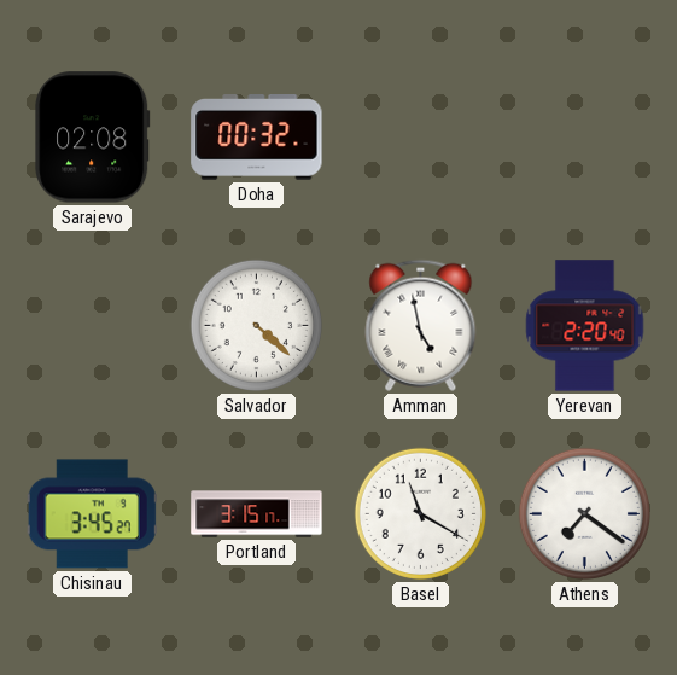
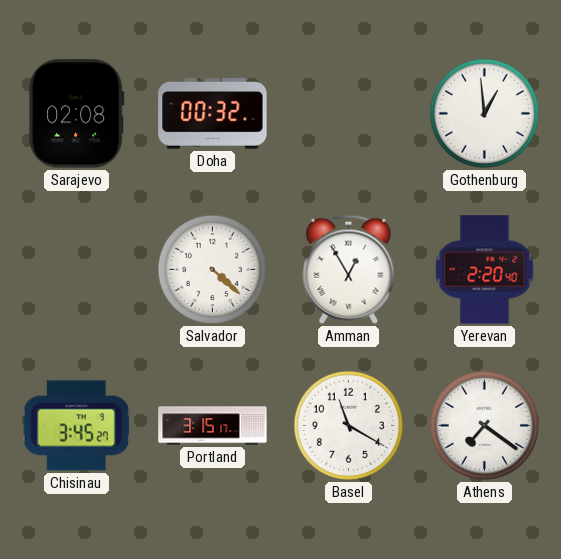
Gothenburg: none -> 12:59
Amman: 4:58 -> 12:55
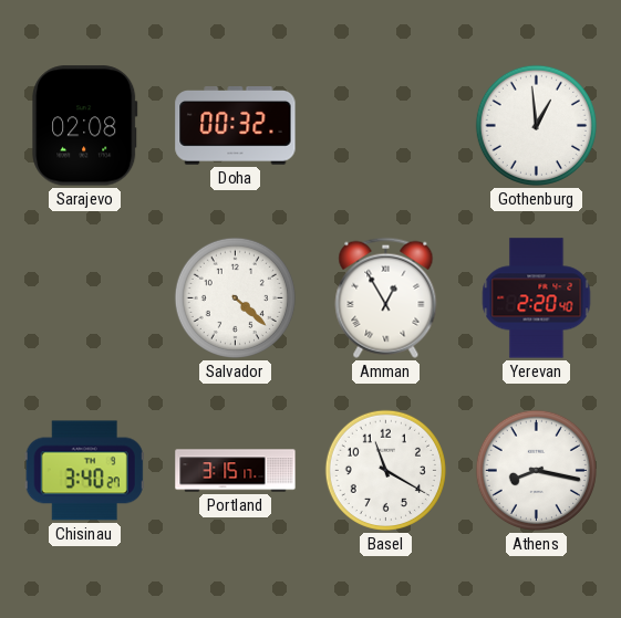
Chisinau: 3:45 -> 3:40
Athens: 7:21 -> 8:17
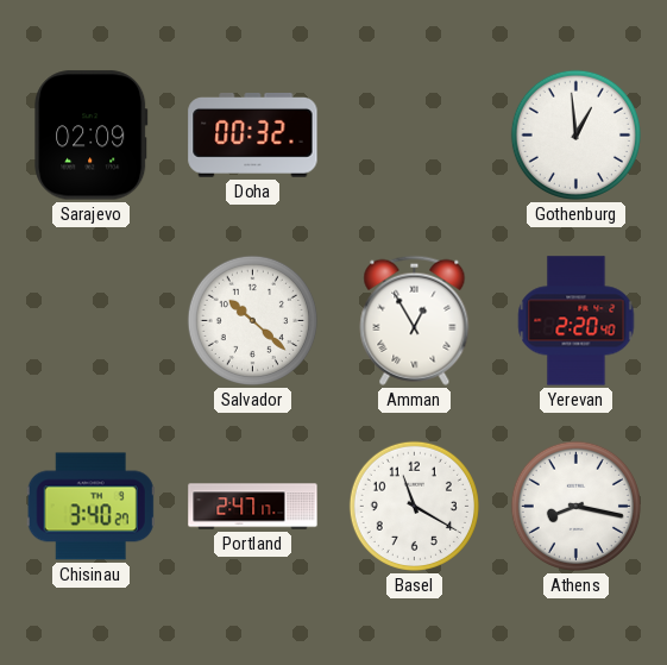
Sarajevo: 02:08 -> 02:09
Salvador: 4:22 -> 10:22
Portland: 3:15 -> 2:47
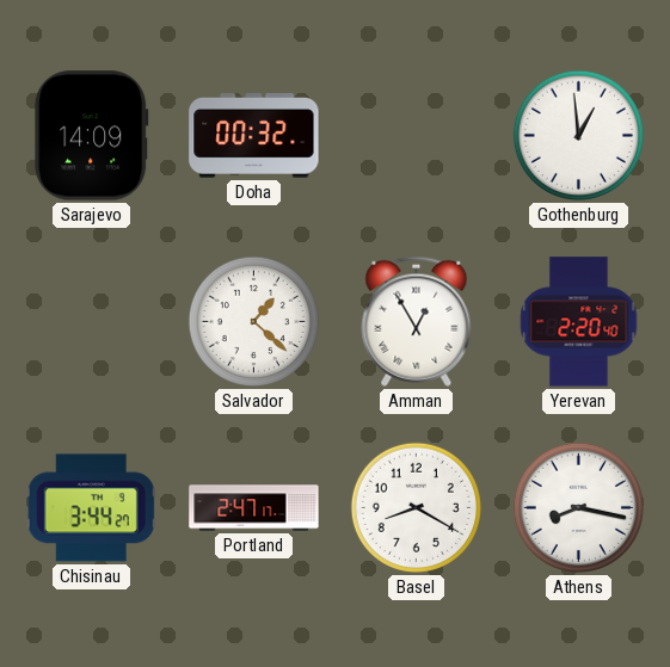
Sarajevo: 02:09 -> 14:09
Salvador: 10:22 -> 1:22
Chisinau: 3:40 -> 3:44
Basel: 11:20 -> 8:20
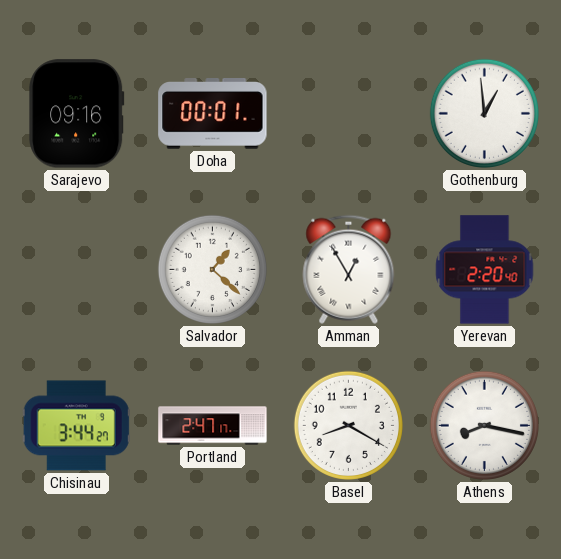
Sarajevo: 14:09 -> 09:16
Doha: 00:32 -> 00:01
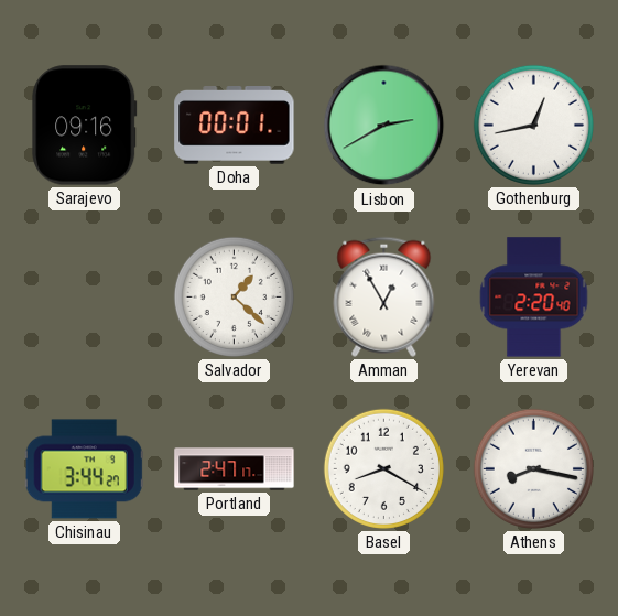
Lisbon: none -> 2:40
Gothenburg: 12:59 -> 12:43
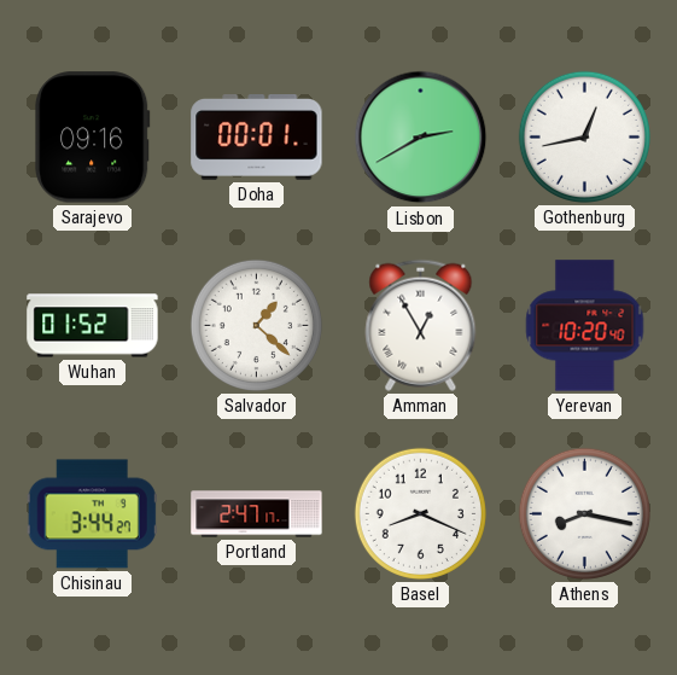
Wuhan: none -> 01:52
Yerevan: 2:20 -> 10:20
Basel: 8:20 -> 8:19
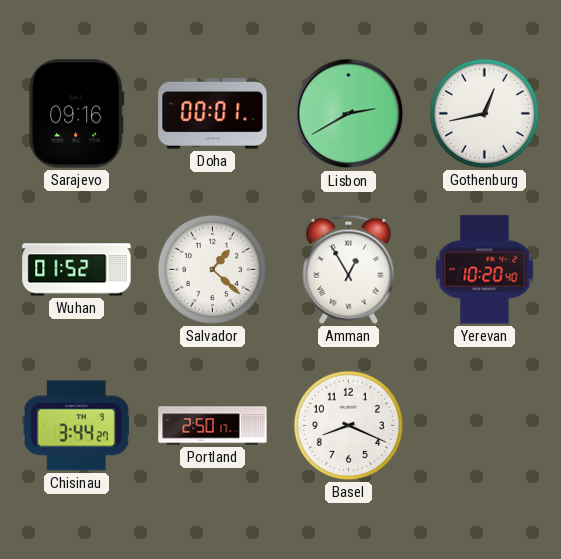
Portland: 2:47 -> 2:50
Athens: 8:17 -> none
